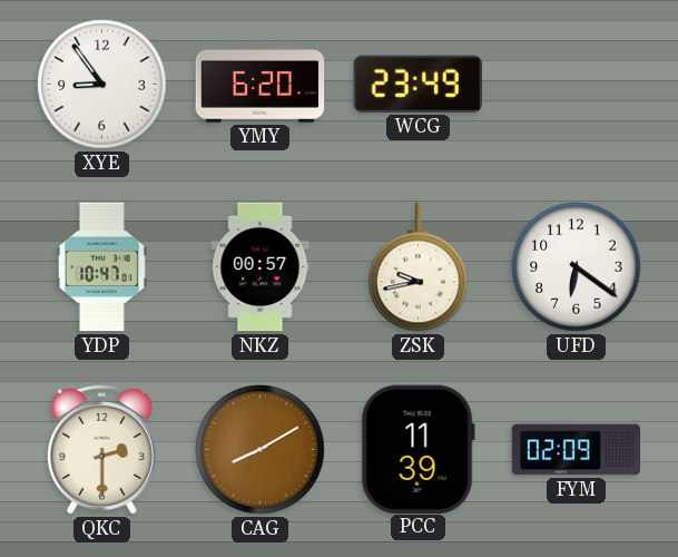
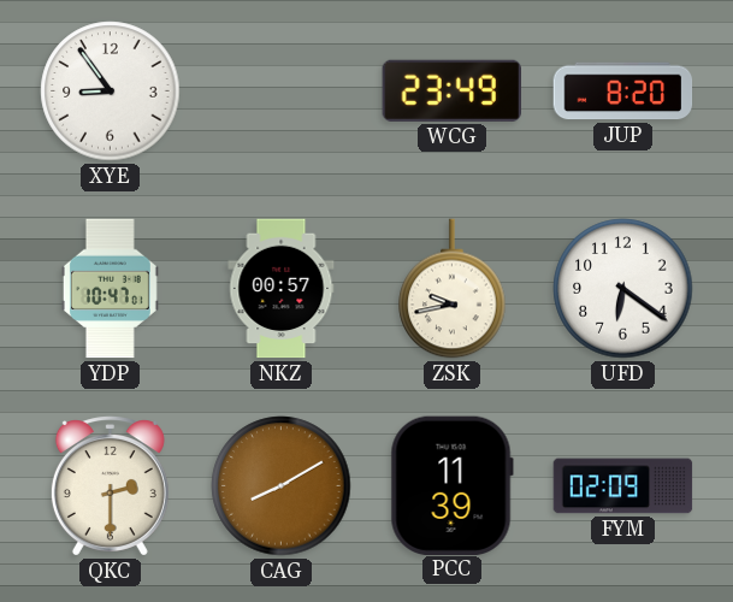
YMY: 6:20 -> none
JUP: none -> 8:20
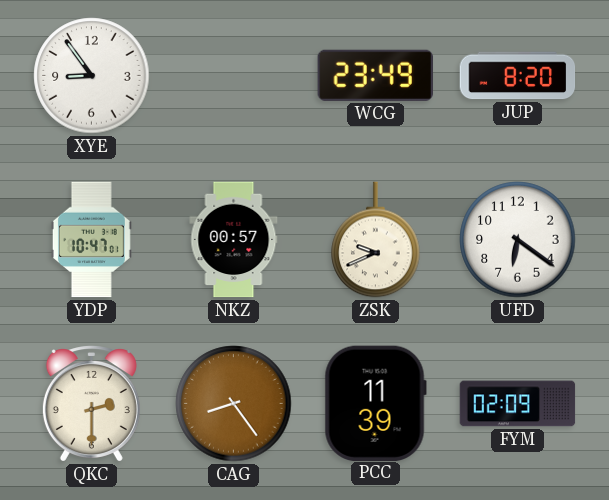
ZSK: 9:43 -> 9:41
CAG: 8:10 -> 8:24
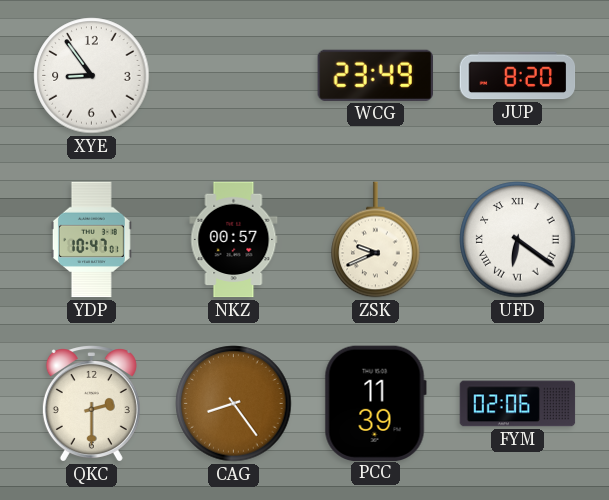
UFD numerals: Arabic -> Roman
FYM: 02:09 -> 02:06
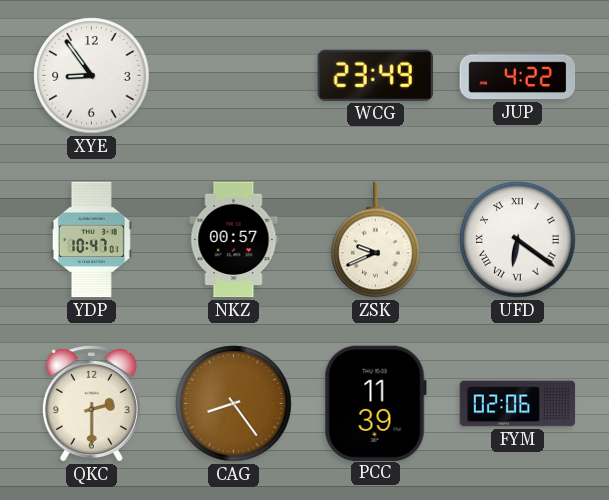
JUP: 8:20 -> 4:22
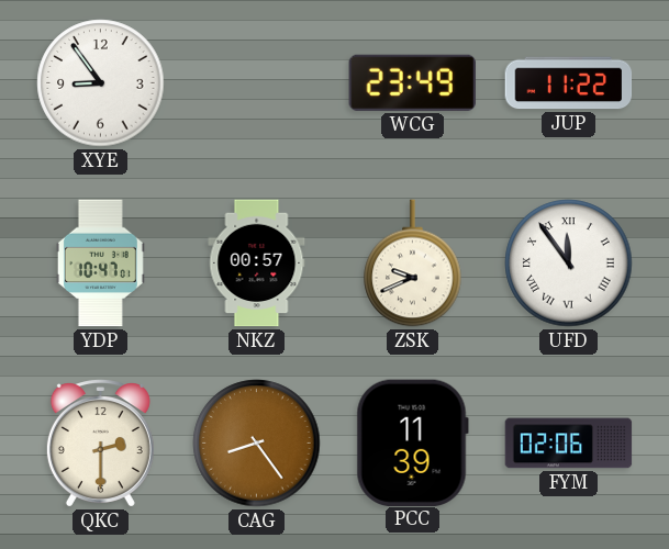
JUP: 4:22 -> 11:22
UFD: 6:21 -> 11:54
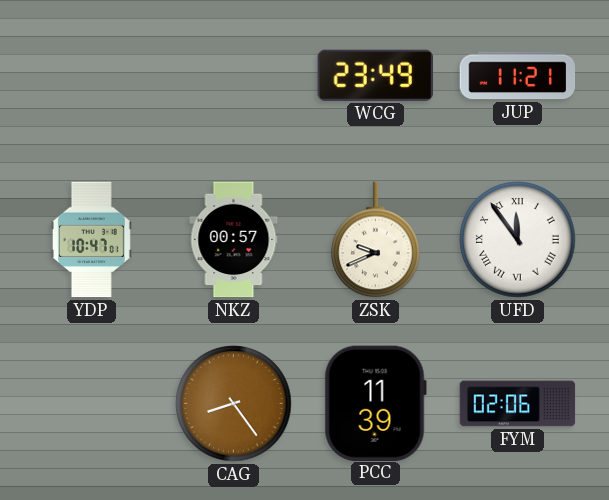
XYE: 8:54 -> none
JUP: 11:22 -> 11:21
QKC: 2:30 -> none
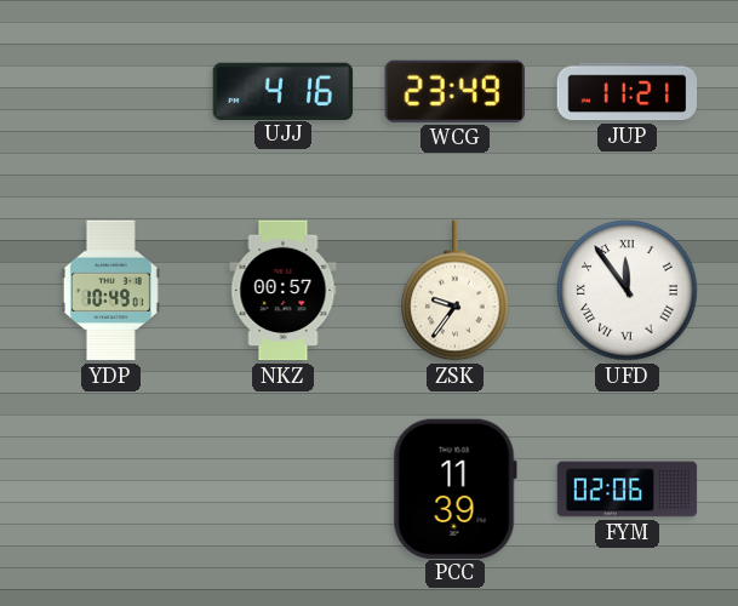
UJJ: none -> 4:16
YDP: 10:47 -> 10:49
ZSK: 9:41 -> 9:36
CAG: 8:24 -> none
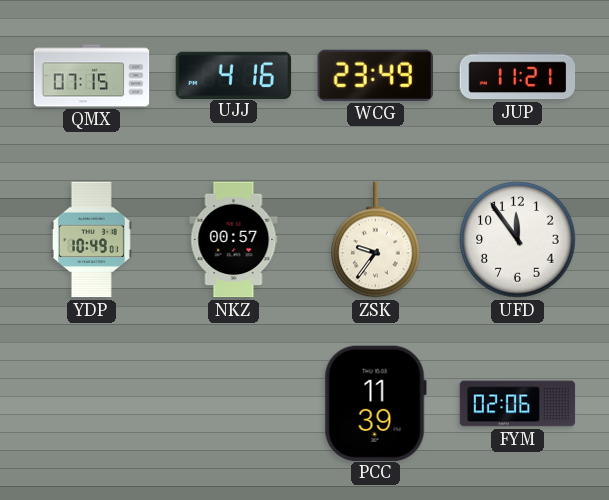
QMX: none -> 07:15
UFD numerals: Roman -> Arabic
